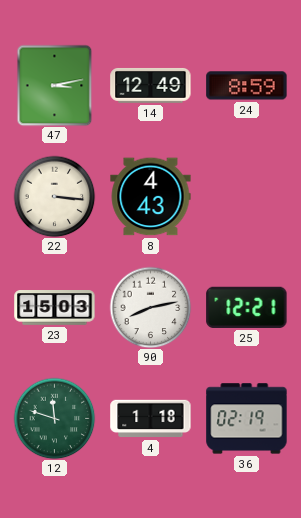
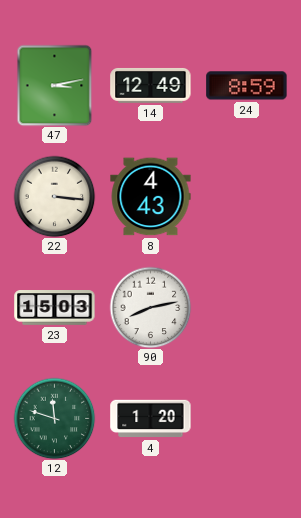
25: 12:21 -> none
4: 1:18 -> 1:20
36: 02:19 -> none
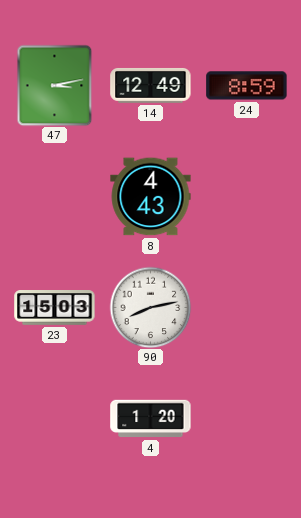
22: 3:16 -> none
12: 11:48 -> none
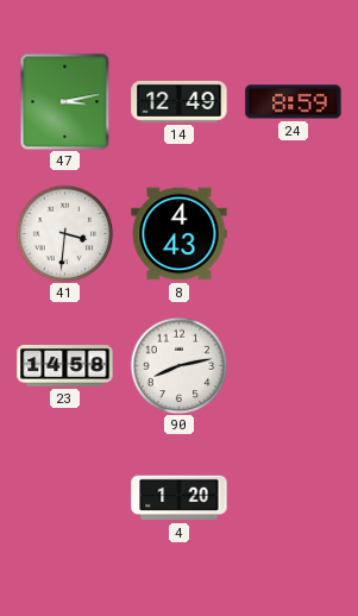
41: none -> 3:31
23: 15:03 -> 14:58
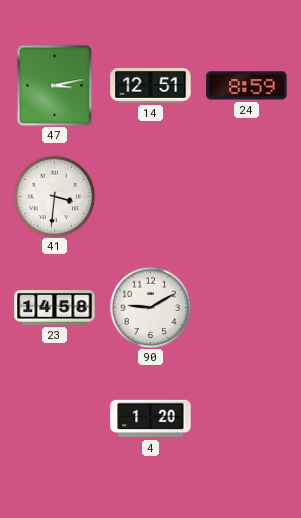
14: 12:49 -> 12:51
8: 4:43 -> none
90: 8:13 -> 9:10
